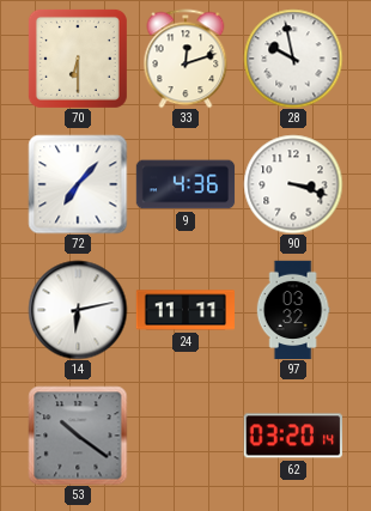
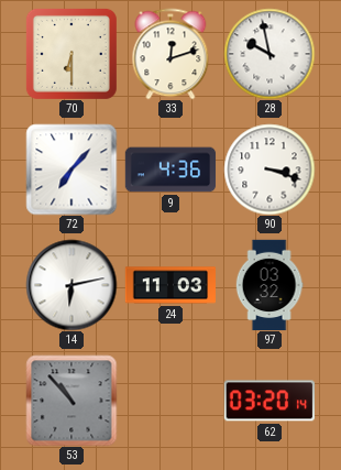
24: 11:11 -> 11:03
53: 10:21 -> 10:53
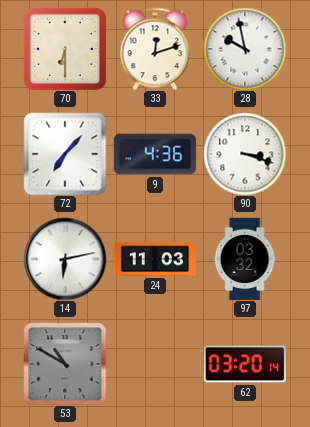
53: 10:53 -> 10:50
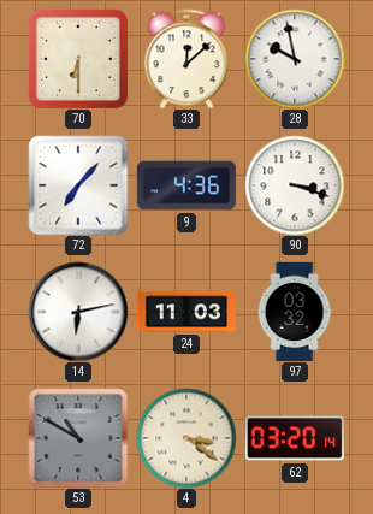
33: 12:12 -> 12:08
4: none -> 3:21
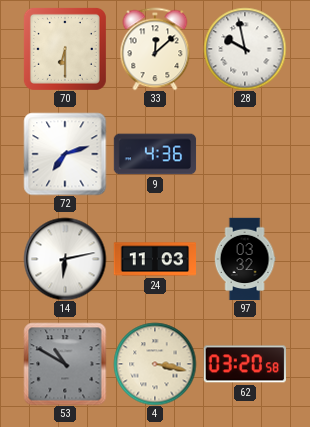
72: 7:07 -> 7:12
90: 3:18 -> none
4: 3:21 -> 3:17
62: 03:20:14 -> 03:20:58
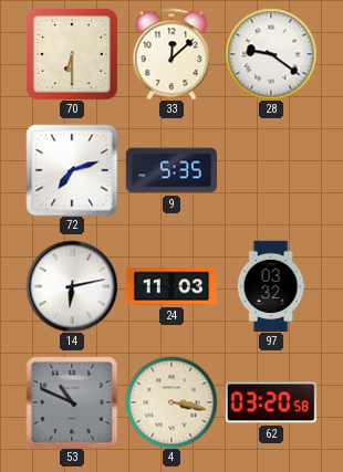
28: 9:58 -> 9:21
9: 4:36 -> 5:35
53: 10:50 -> 10:49
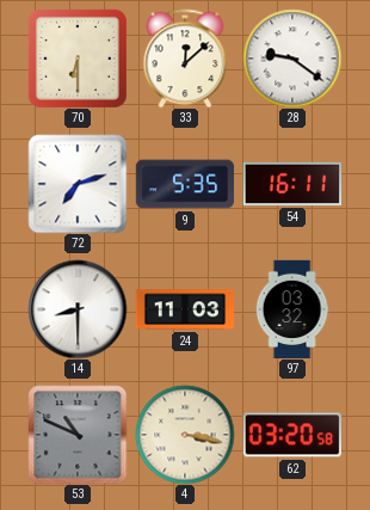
54: none -> 16:11
14: 6:13 -> 8:30
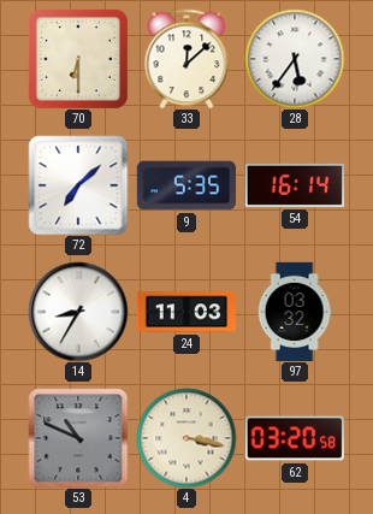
28: 9:21 -> 5:36
72: 7:12 -> 7:08
54: 16:11 -> 16:14
14: 8:30 -> 8:35
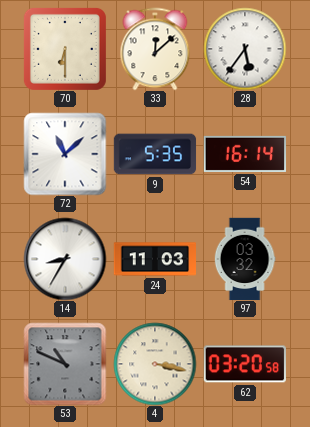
72: 7:08 -> 11:08
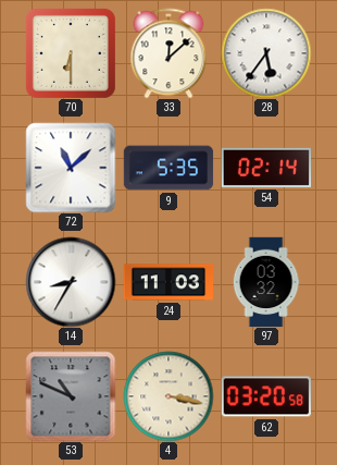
54: 16:14 -> 02:14
